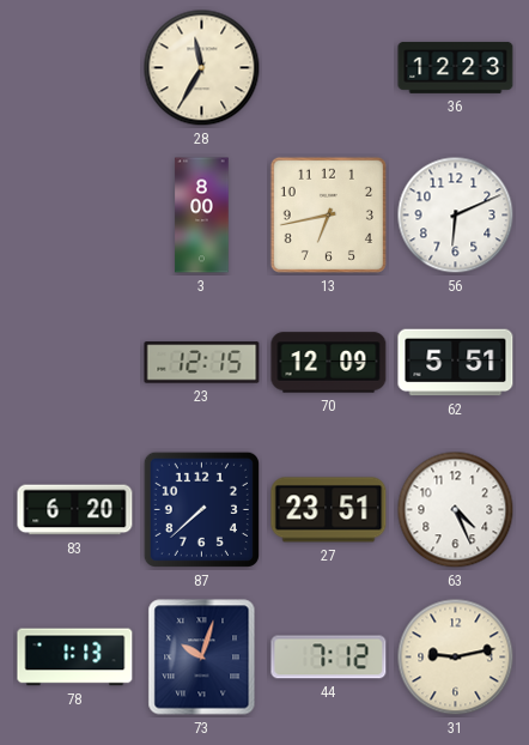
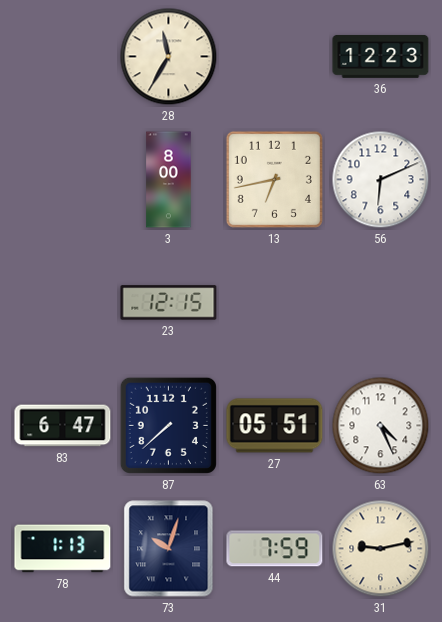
70: 12:09 -> none
62: 5:51 -> none
83: 6:20 -> 6:47
27: 23:51 -> 05:51
44: 7:12 -> 7:59
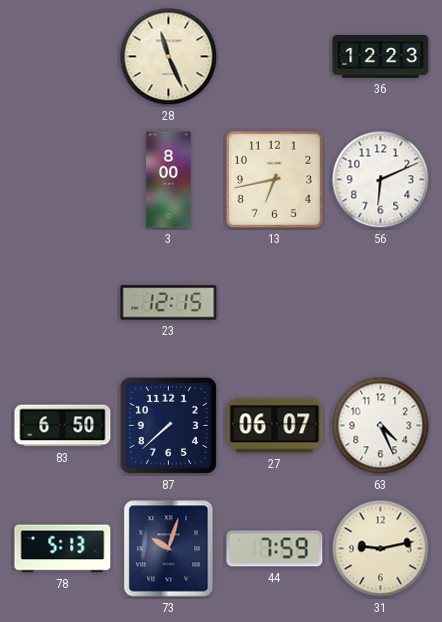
28: 11:35 -> 11:26
83: 6:47 -> 6:50
27: 05:51 -> 06:07
78: 1:13 -> 5:13
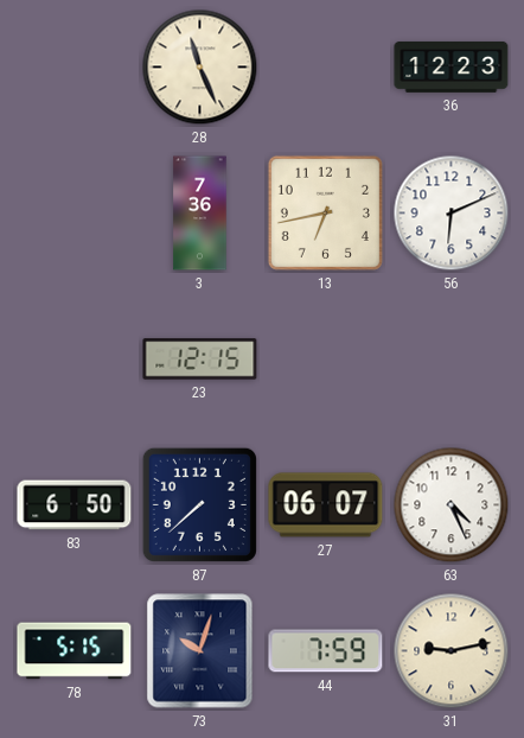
3: 8:00 -> 7:36
78: 5:13 -> 5:15
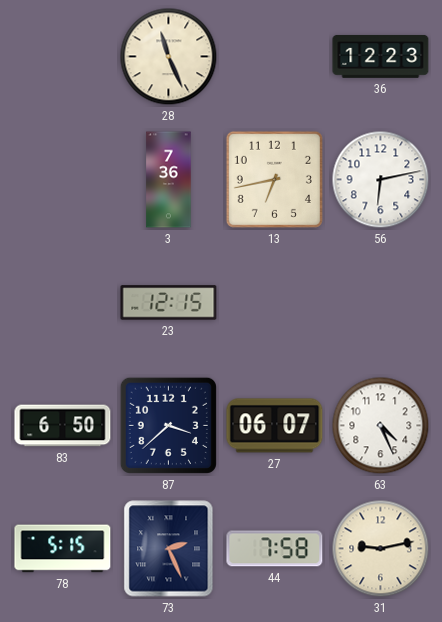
56: 6:11 -> 6:13
87: 7:38 -> 3:38
73: 10:03 -> 2:26
44: 7:59 -> 7:58
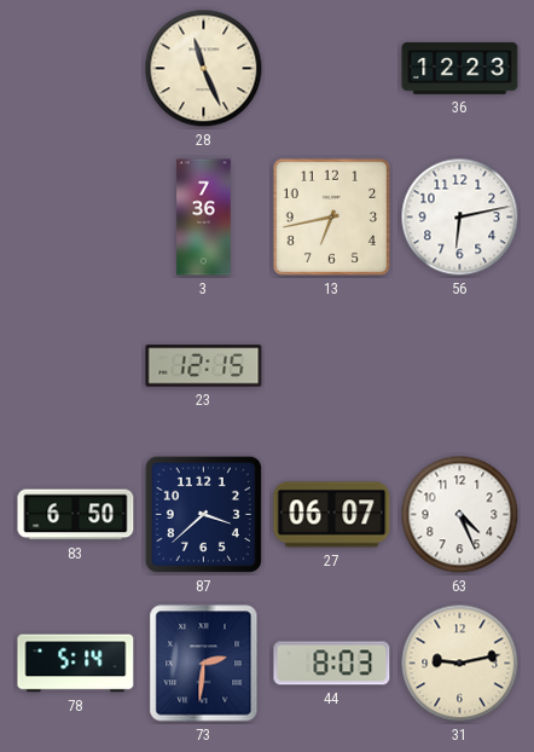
78: 5:15 -> 5:14
73: 2:26 -> 2:31
44: 7:58 -> 8:03
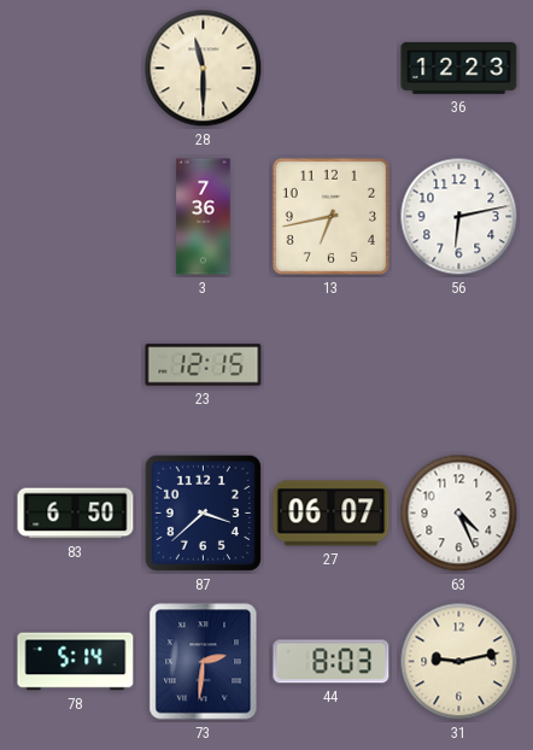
28: 11:26 -> 11:30
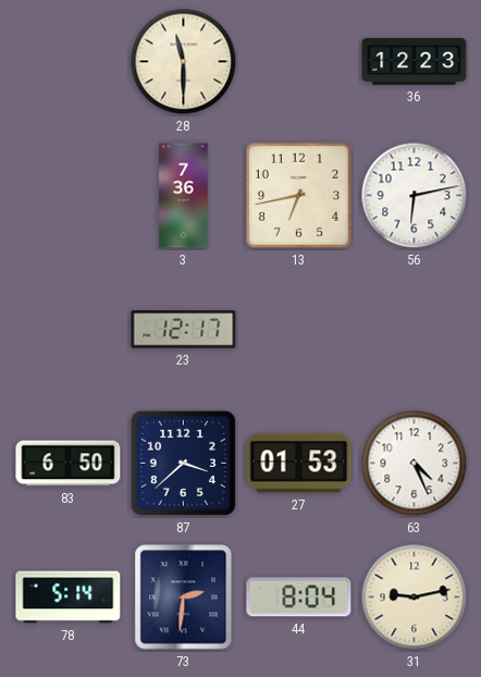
23: 12:15 -> 12:17
27: 06:07 -> 01:53
44: 8:03 -> 8:04
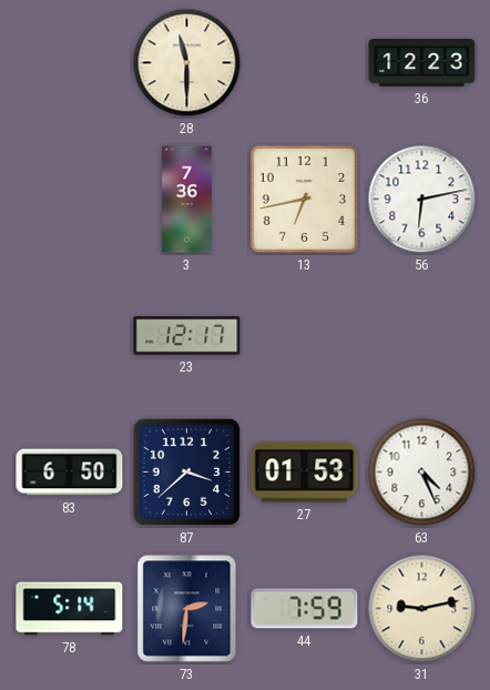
44: 8:04 -> 7:59
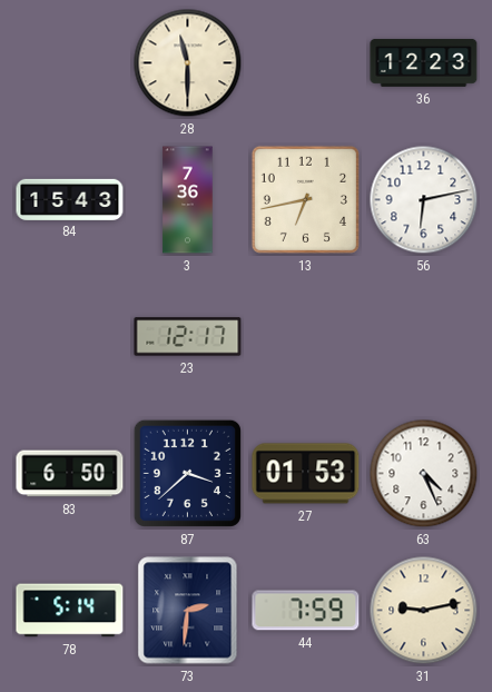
84: none -> 15:43
